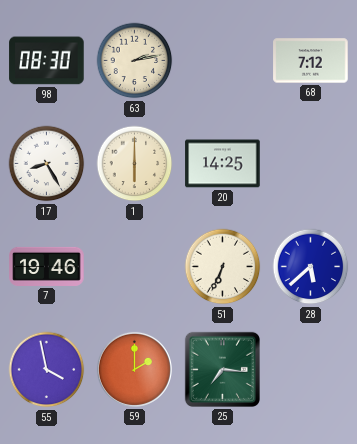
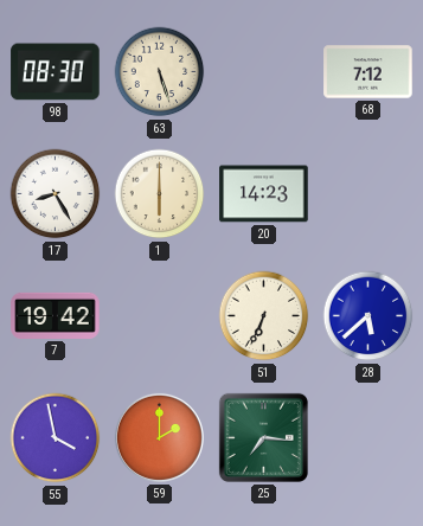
63: 2:13 -> 5:27
20: 14:25 -> 14:23
7: 19:46 -> 19:42
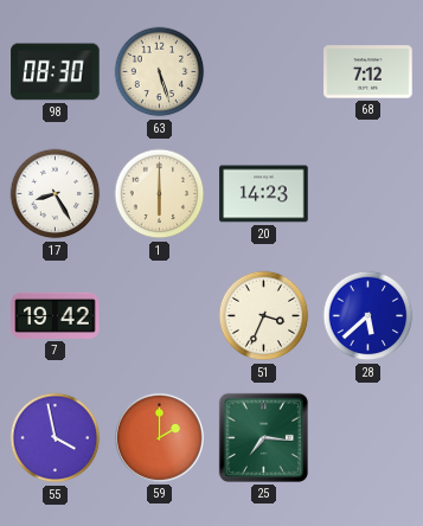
51: 6:34 -> 3:34
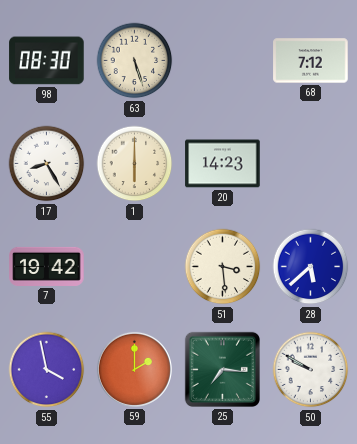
51: 3:34 -> 3:29
50: none -> 9:50
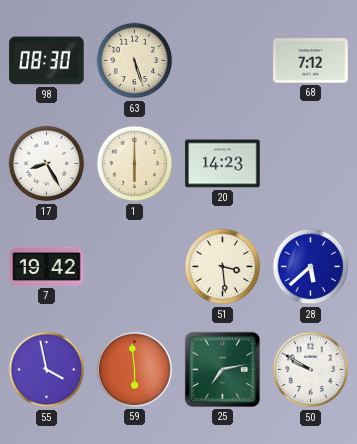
59: 2:00 -> 5:59
25: 7:16 -> 7:13
